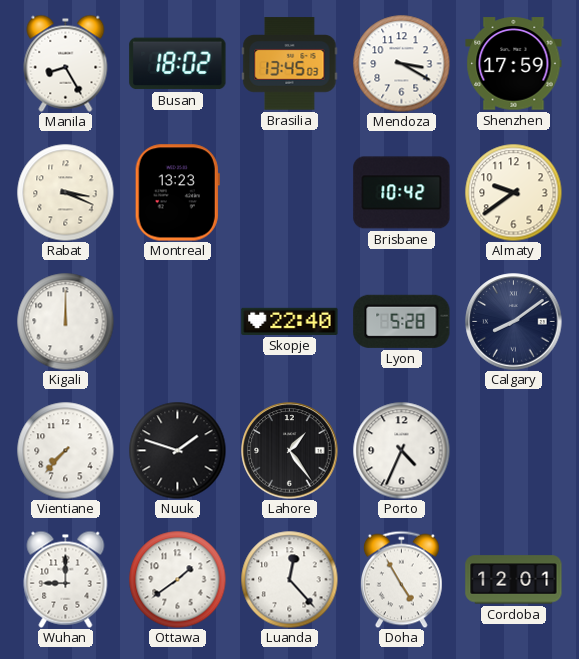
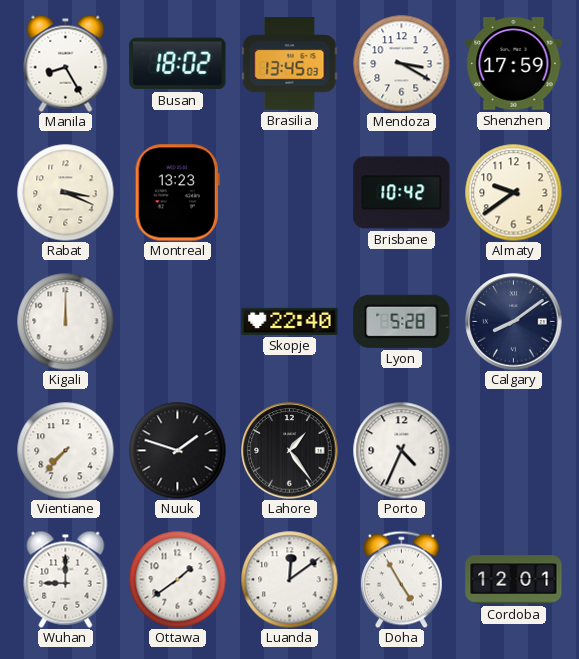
Luanda: 12:23 -> 12:09
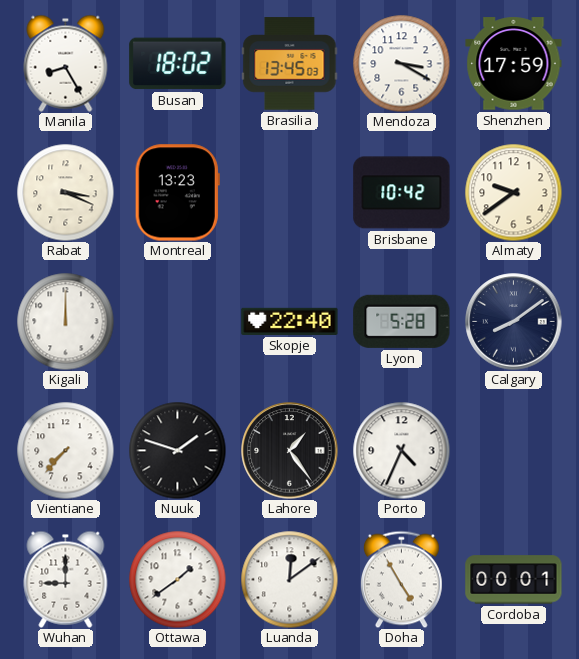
Cordoba: 12:01 -> 00:01
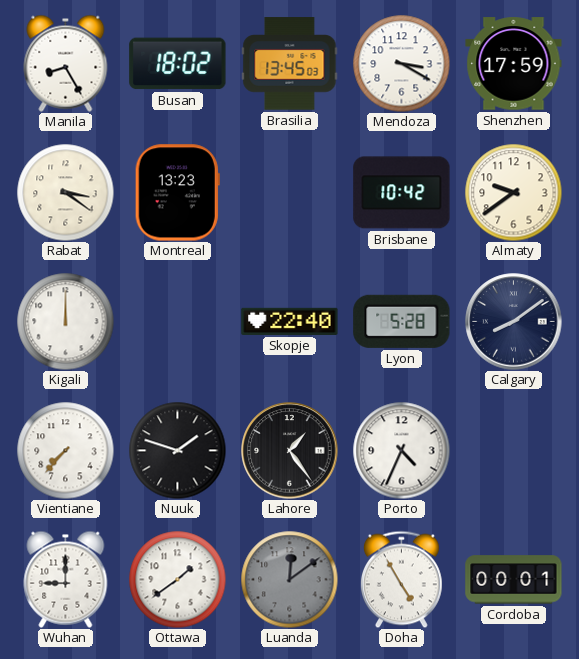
Rabat: 3:19 -> 3:21
Luanda dial: white -> grey
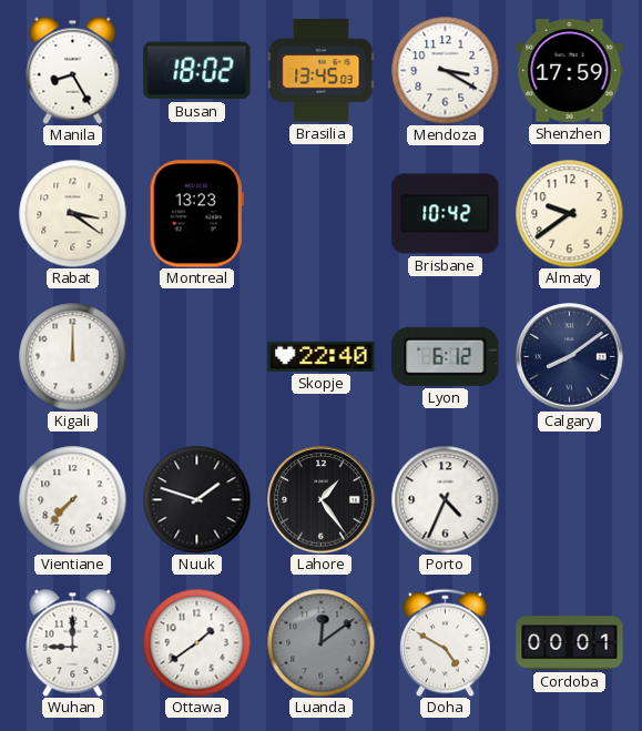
Lyon: 5:28 -> 6:12
Doha: 4:55 -> 4:50
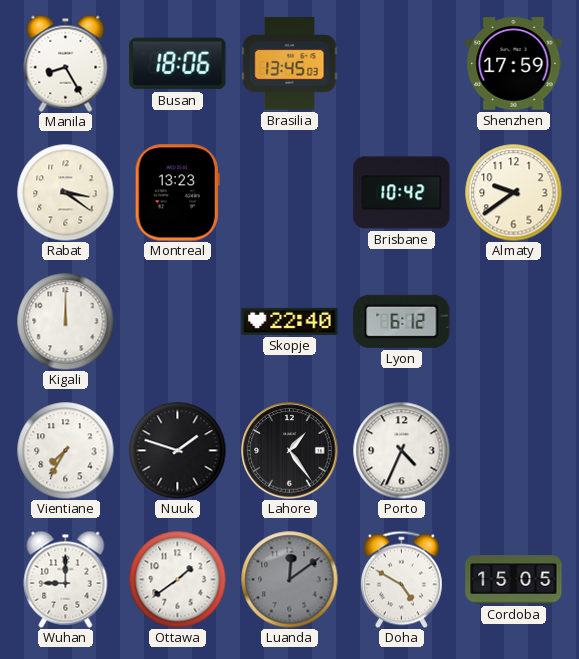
Busan: 18:02 -> 18:06
Mendoza: 3:20 -> none
Calgary: 8:09 -> none
Vientiane: 7:37 -> 7:35
Cordoba: 00:01 -> 15:05
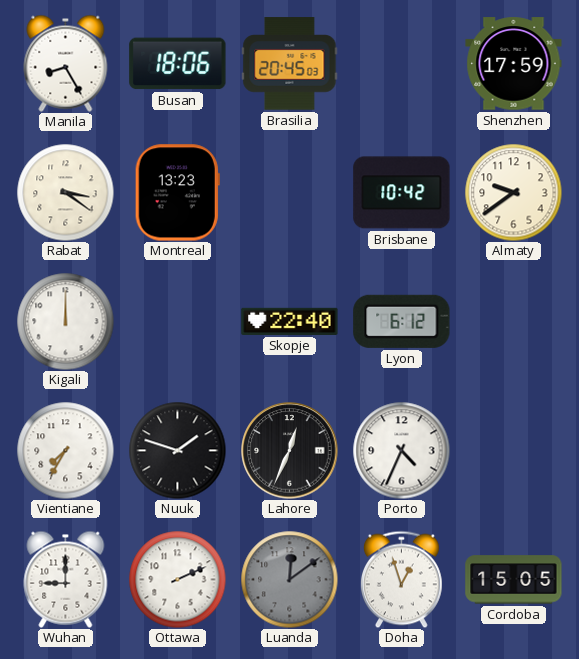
Brasilia: 13:45 -> 20:45
Lahore: 1:24 -> 12:34
Ottawa: 1:39 -> 2:11
Doha: 4:50 -> 12:57
